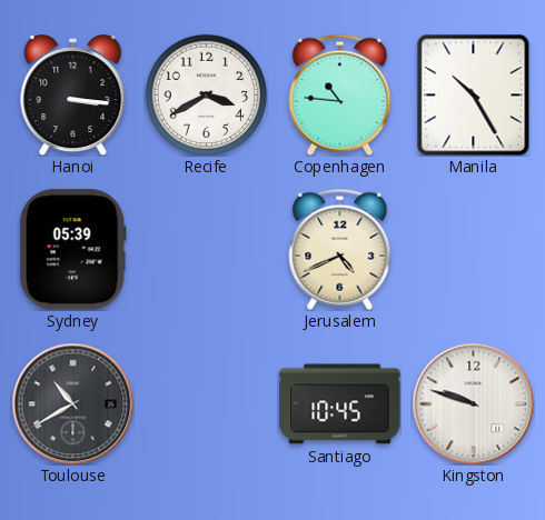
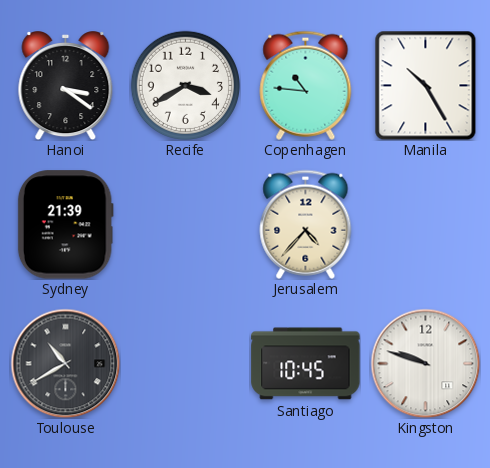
Hanoi: 3:16 -> 3:21
Sydney: 05:39 -> 21:39
Jerusalem: 4:41 -> 4:37
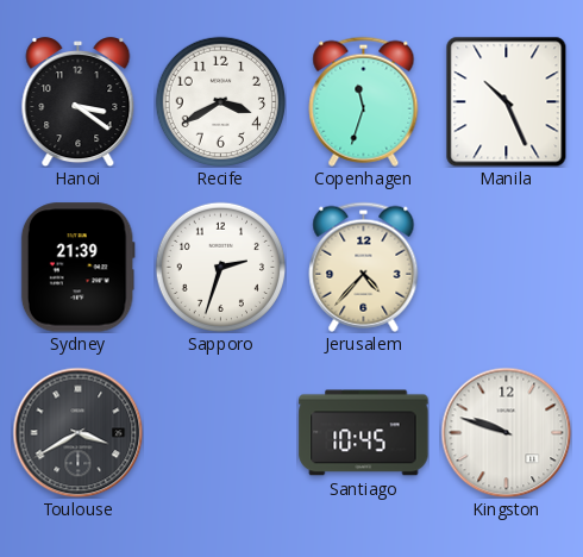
Copenhagen: 10:46 -> 11:33
Manila: 10:25 -> 10:26
Sapporo: none -> 2:33
Toulouse: 10:40 -> 3:40
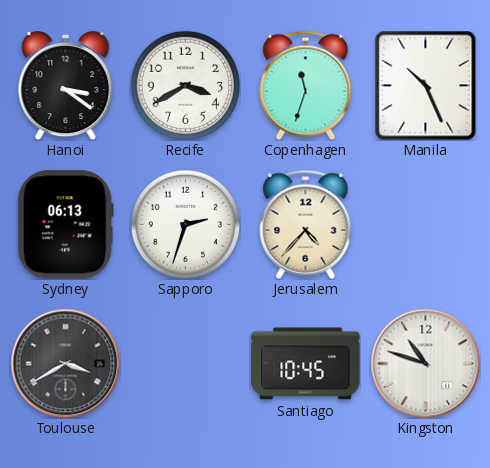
Sydney: 21:39 -> 06:13
Kingston: 9:48 -> 10:48
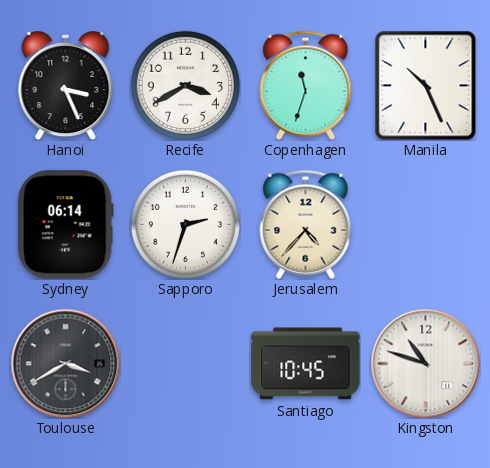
Hanoi: 3:21 -> 3:26
Sydney: 06:13 -> 06:14
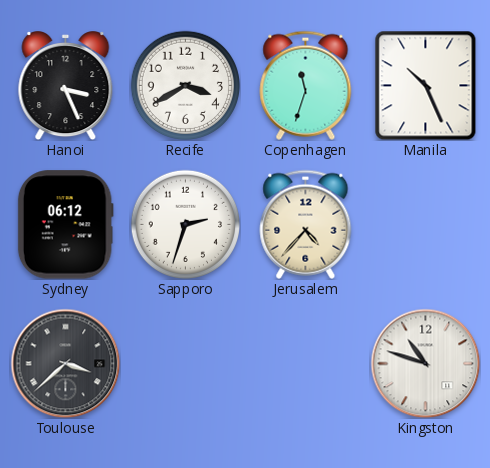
Sydney: 06:14 -> 06:12
Toulouse: 3:40 -> 3:38
Santiago: 10:45 -> none
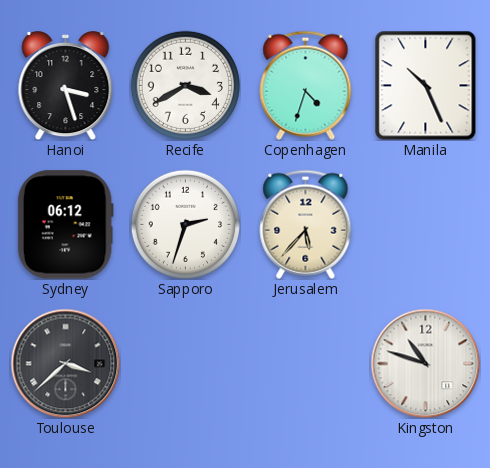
Hanoi: 3:26 -> 3:27
Copenhagen: 11:33 -> 4:33
Jerusalem: 4:37 -> 5:37
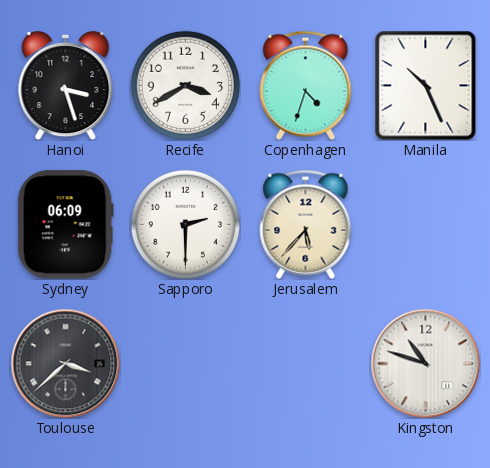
Sydney: 06:12 -> 06:09
Sapporo: 2:33 -> 2:30
